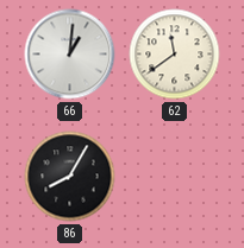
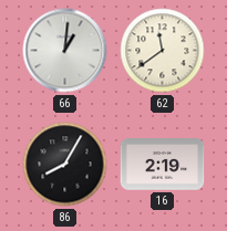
16: none -> 2:19
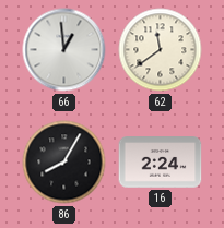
66: 1:01 -> 12:59
16: 2:19 -> 2:24
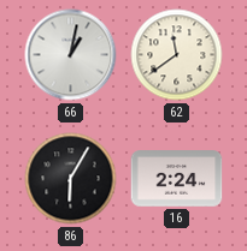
66: 12:59 -> 1:02
86: 8:05 -> 6:05
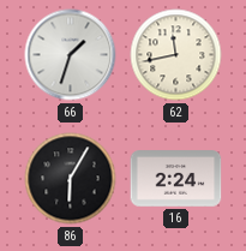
66: 1:02 -> 1:33
62: 11:39 -> 11:43
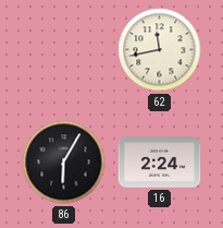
66: 1:33 -> none
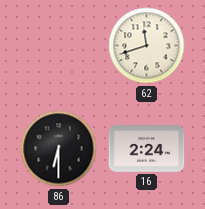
62: 11:43 -> 11:42
86: 6:05 -> 6:30
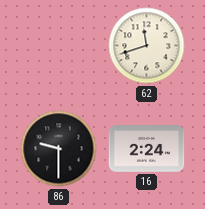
86: 6:30 -> 9:30
